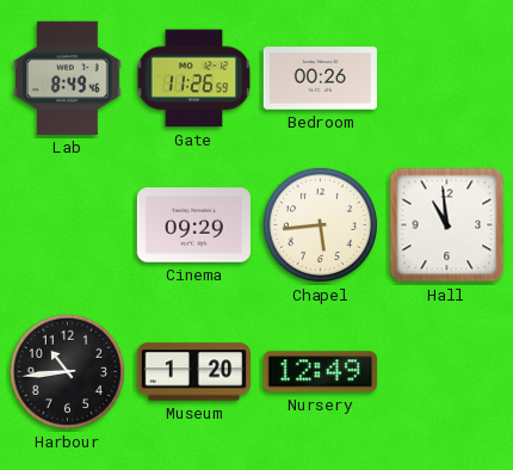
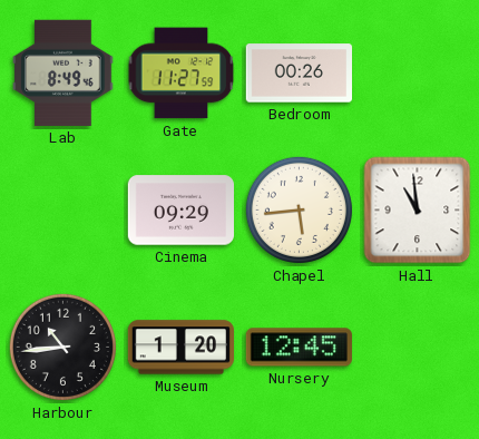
Gate: 11:26 -> 11:27
Nursery: 12:49 -> 12:45
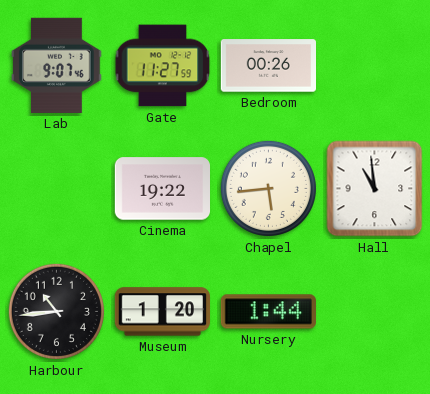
Lab: 8:49 -> 9:07
Cinema: 09:29 -> 19:22
Nursery: 12:45 -> 1:44
